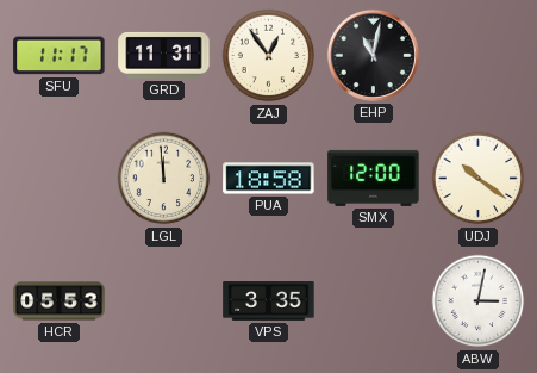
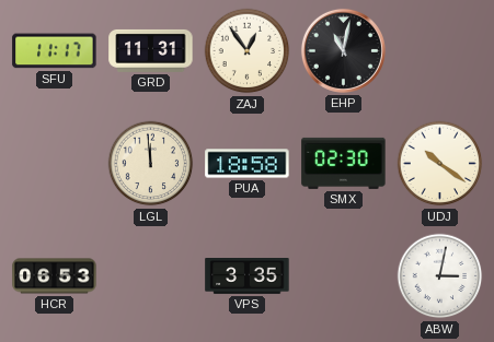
SMX: 12:00 -> 02:30
HCR: 05:53 -> 06:53
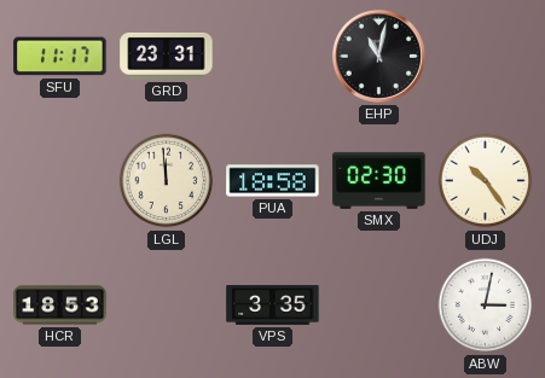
GRD: 11:31 -> 23:31
ZAJ: 12:54 -> none
UDJ: 10:21 -> 10:24
HCR: 06:53 -> 18:53
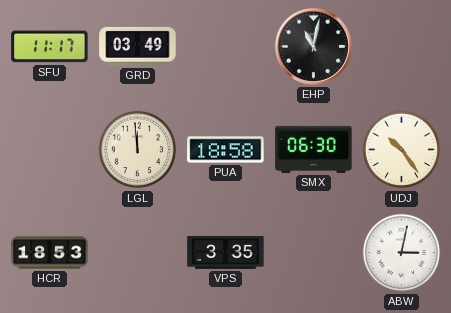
GRD: 23:31 -> 03:49
SMX: 02:30 -> 06:30
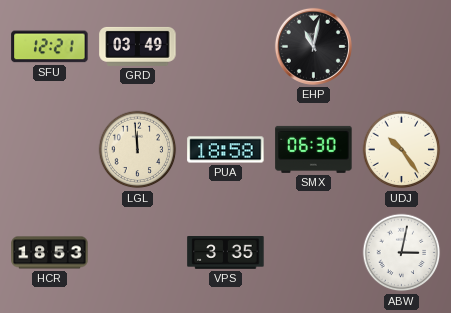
SFU: 11:17 -> 12:21
